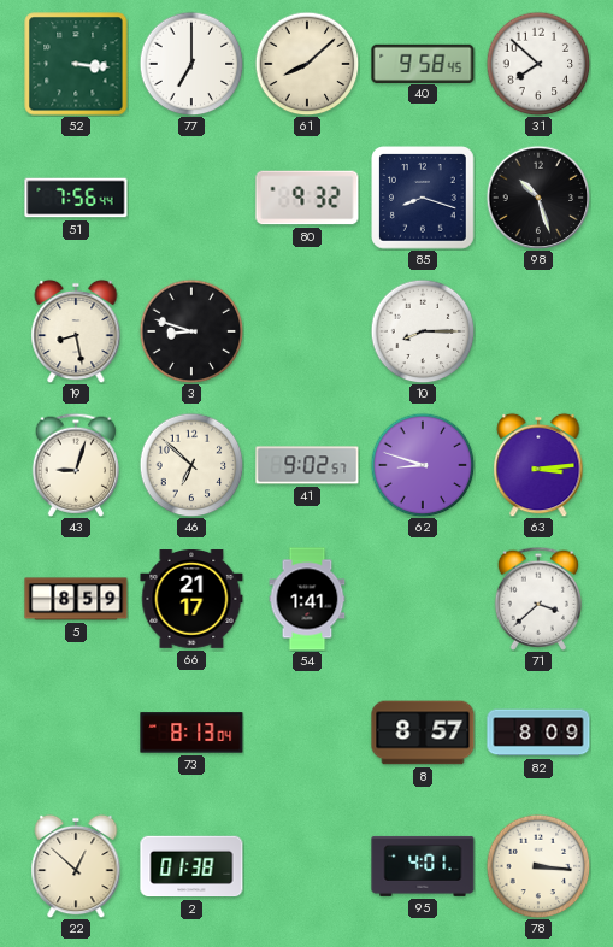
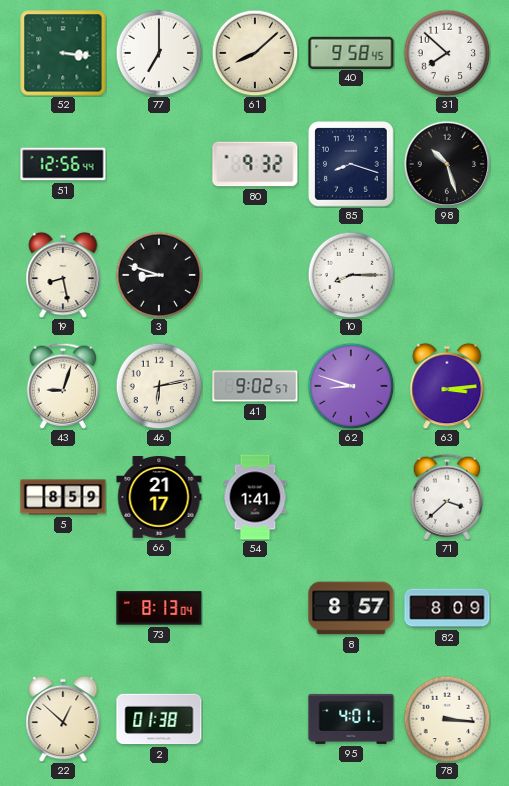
51: 7:56 -> 12:56
46: 6:52 -> 6:13
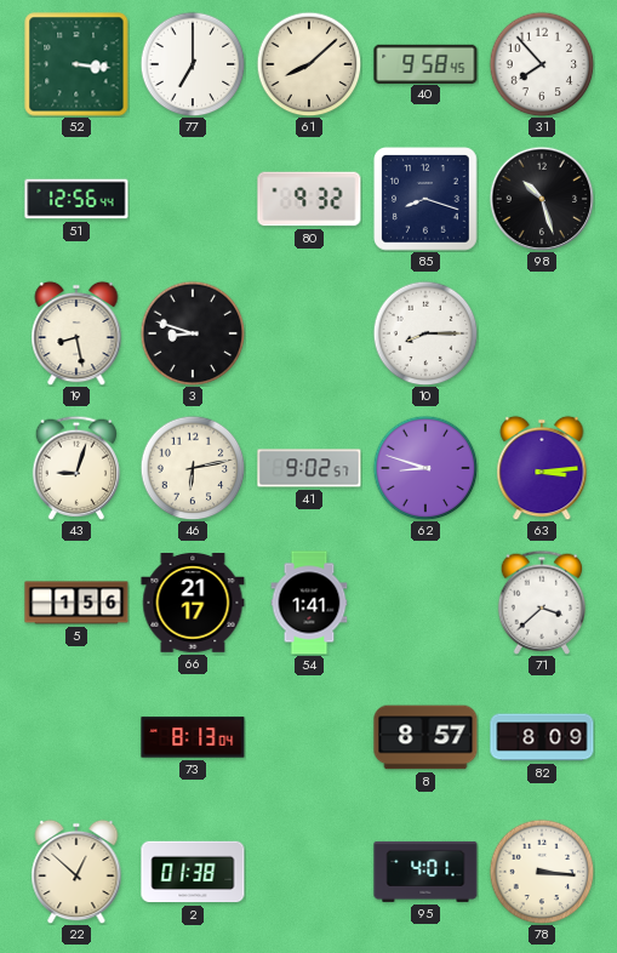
31: 7:52 -> 7:53
5: 8:59 -> 1:56
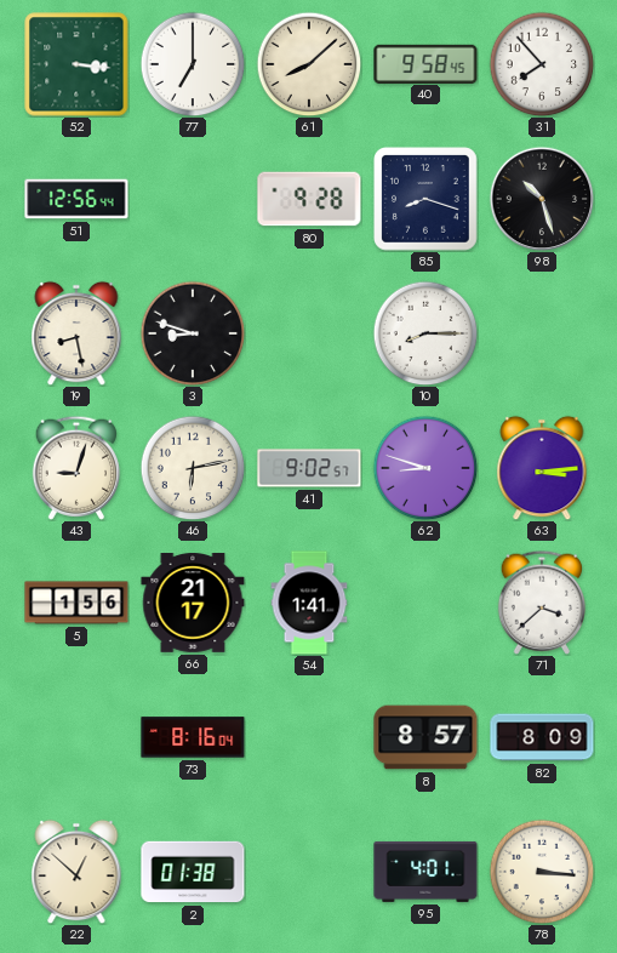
80: 9:32 -> 9:28
73: 8:13 -> 8:16
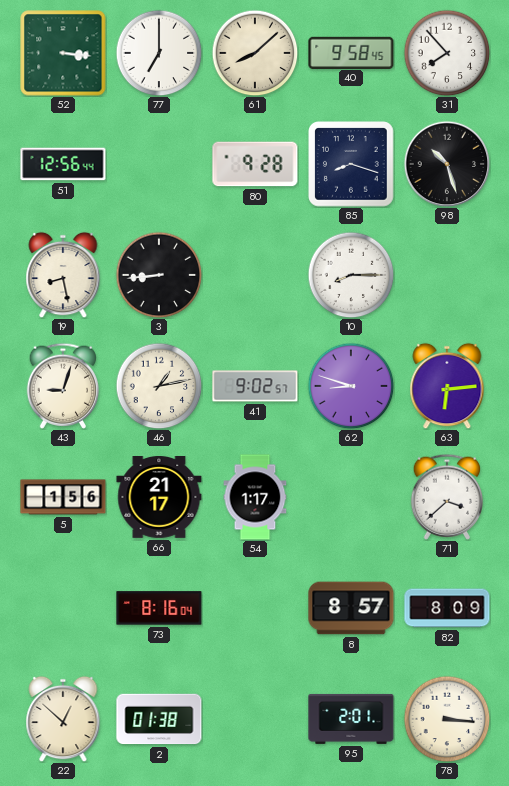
3: 8:48 -> 8:44
46: 6:13 -> 1:13
63: 3:14 -> 6:14
54: 1:41 -> 1:17
95: 4:01 -> 2:01
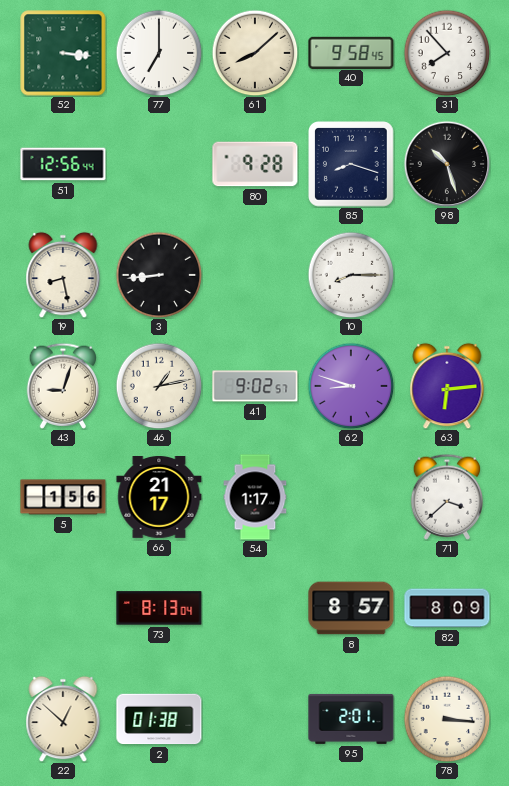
73: 8:16 -> 8:13
